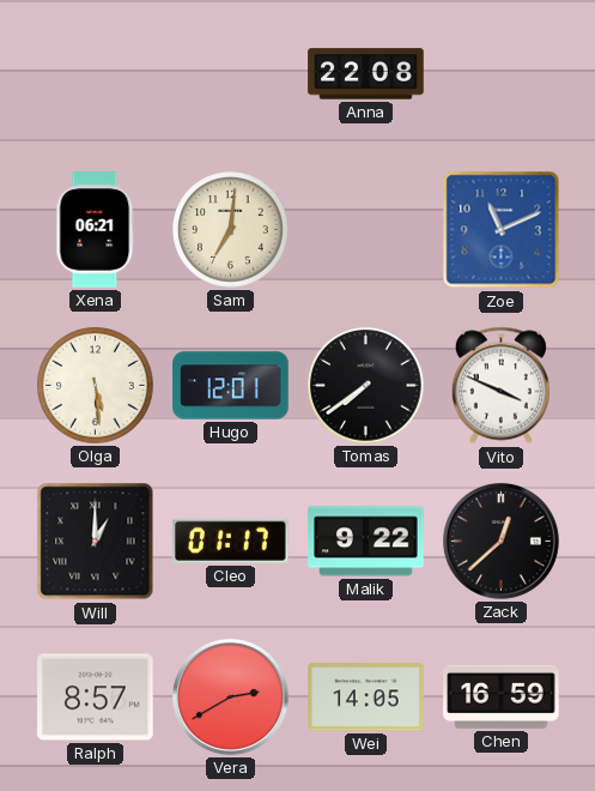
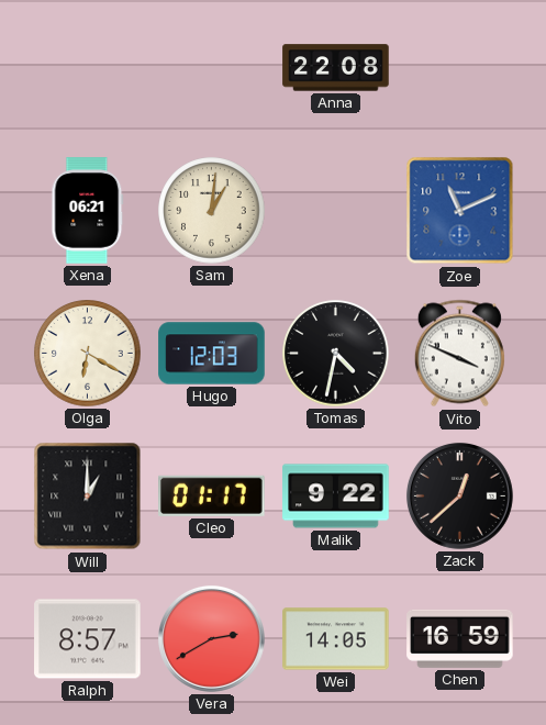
Sam: 7:01 -> 1:01
Olga: 5:29 -> 6:20
Hugo: 12:01 -> 12:03
Tomas: 7:39 -> 4:32
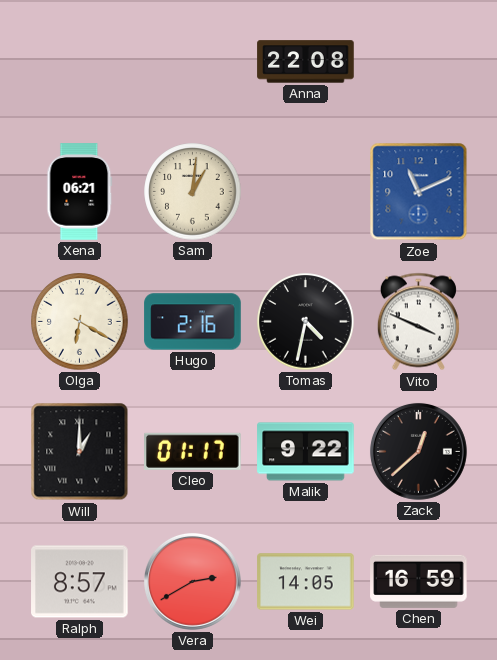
Hugo: 12:03 -> 2:16
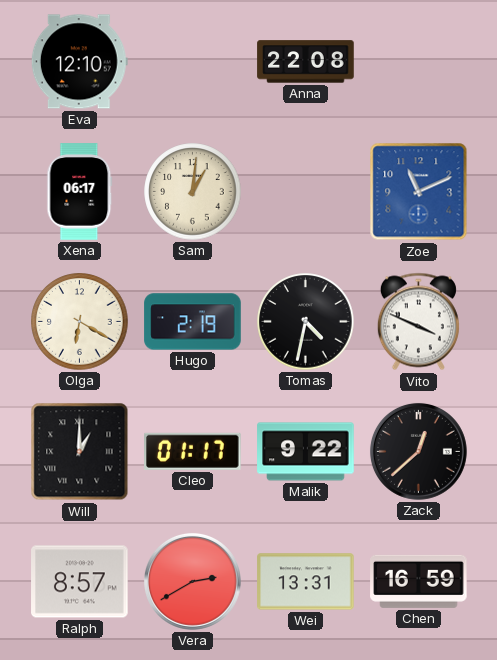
Eva: none -> 12:10
Xena: 06:21 -> 06:17
Hugo: 2:16 -> 2:19
Wei: 14:05 -> 13:31
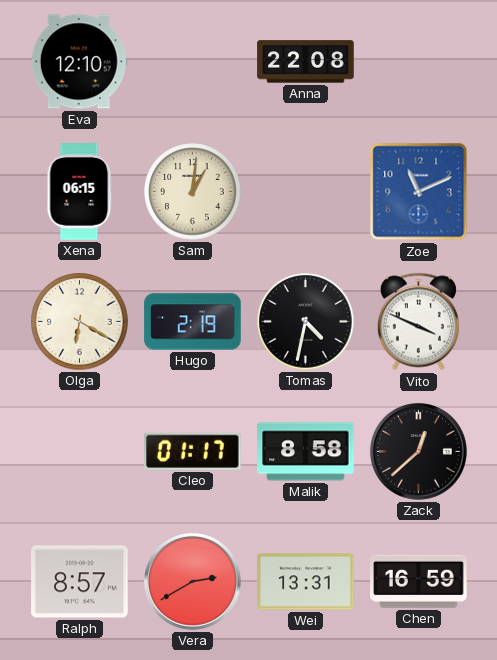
Xena: 06:17 -> 06:15
Will: 1:00 -> none
Malik: 9:22 -> 8:58
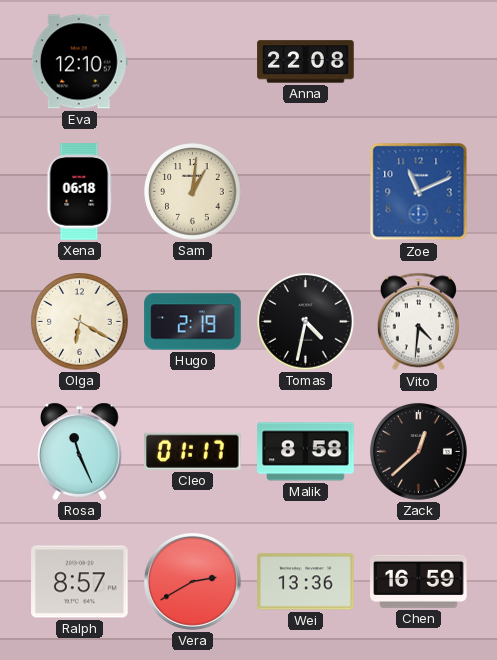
Xena: 06:15 -> 06:18
Vito: 3:49 -> 4:31
Rosa: none -> 11:26
Wei: 13:31 -> 13:36
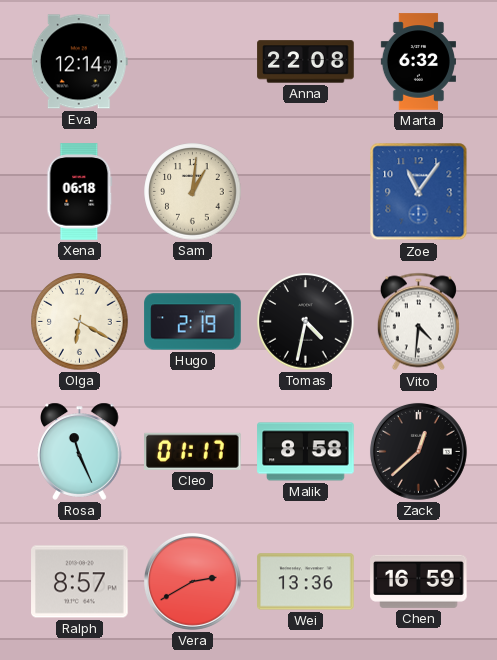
Eva: 12:10 -> 12:14
Marta: none -> 6:32
Zoe: 11:11 -> 11:06
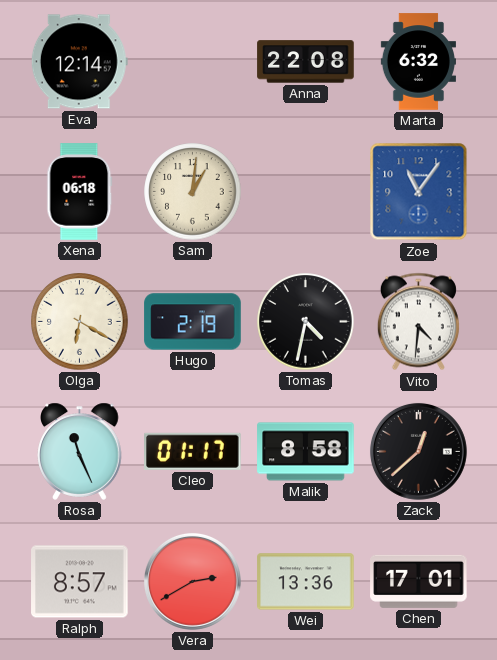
Chen: 16:59 -> 17:01
